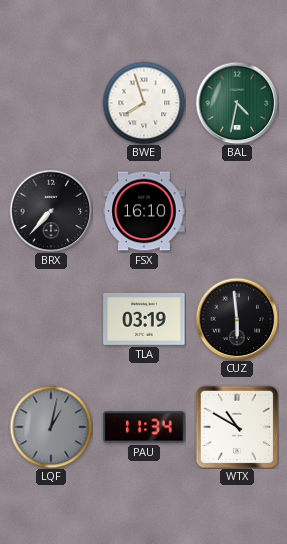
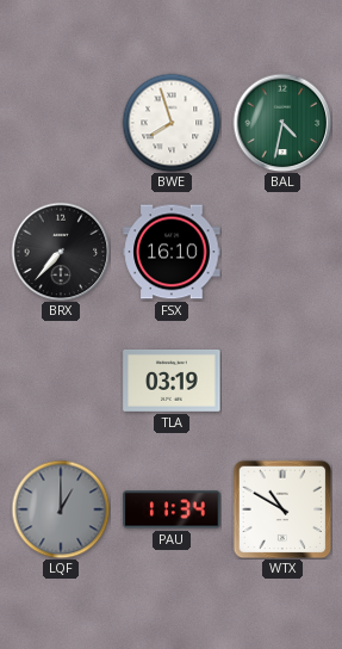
CUZ: 5:59 -> none
LQF: 1:02 -> 1:00
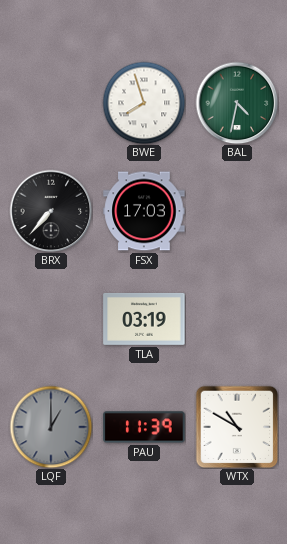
FSX: 16:10 -> 17:03
PAU: 11:34 -> 11:39
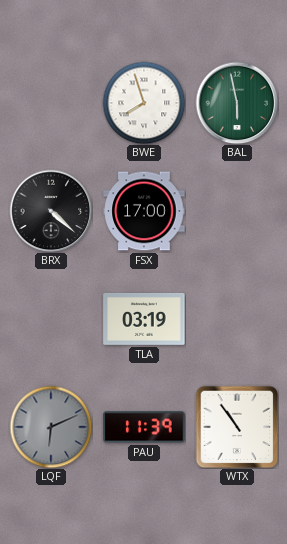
BAL: 4:32 -> 5:58
BRX: 7:37 -> 4:22
FSX: 17:03 -> 17:00
LQF: 1:00 -> 6:11
WTX: 10:50 -> 10:54
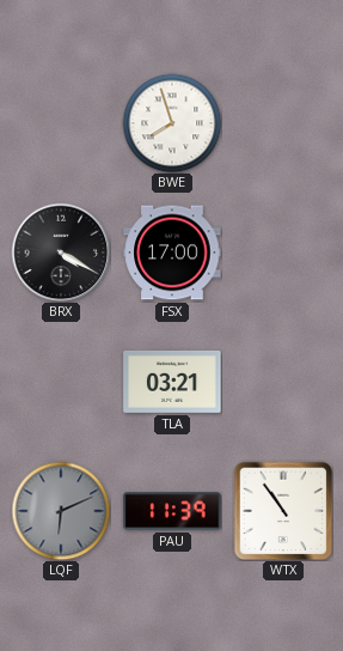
BAL: 5:58 -> none
BRX: 4:22 -> 4:20
TLA: 03:19 -> 03:21
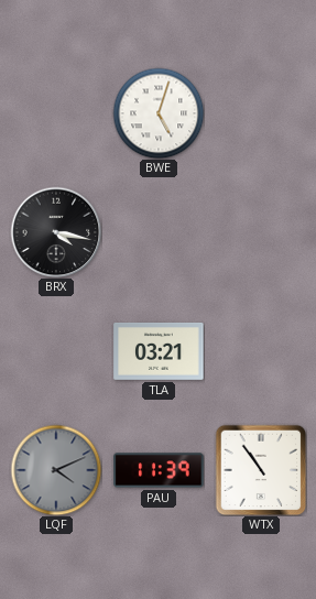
BWE: 7:57 -> 5:03
BRX: 4:20 -> 4:17
FSX: 17:00 -> none
LQF: 6:11 -> 4:11
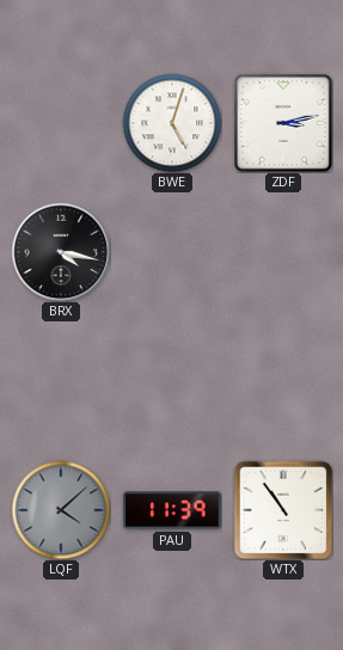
ZDF: none -> 3:13
TLA: 03:21 -> none
LQF: 4:11 -> 4:08
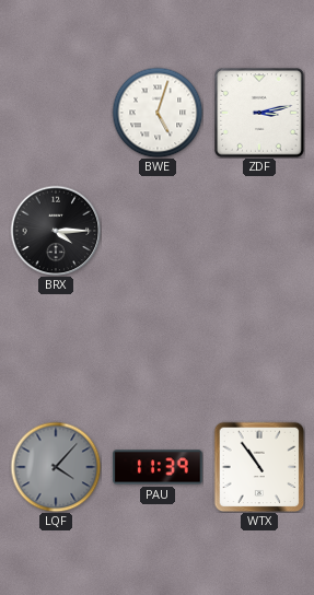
BRX: 4:17 -> 4:15
LQF: 4:08 -> 4:07
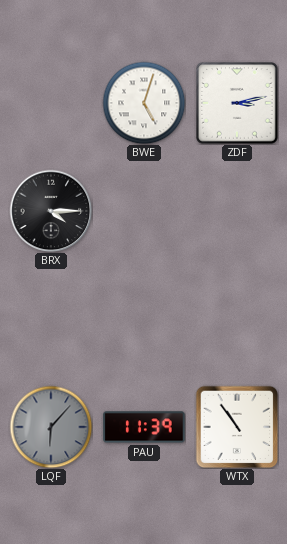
LQF: 4:07 -> 6:07
